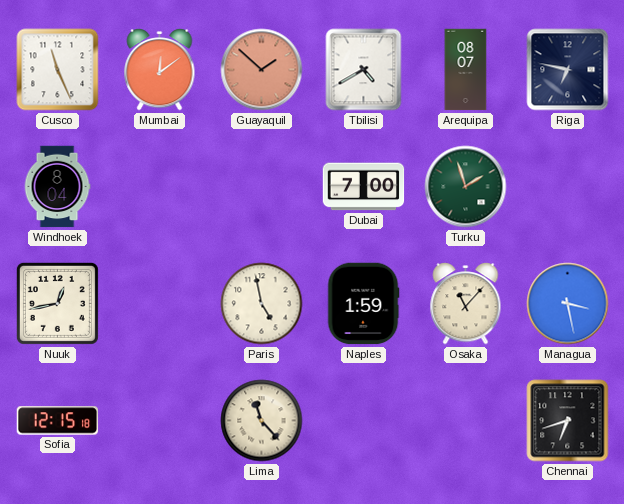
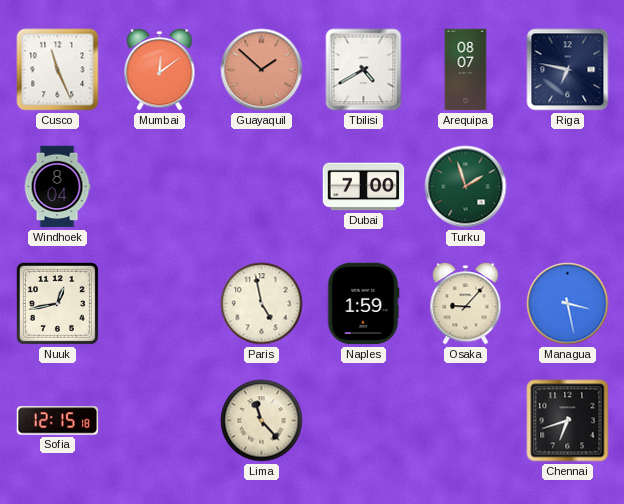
Osaka: 11:07 -> 9:07
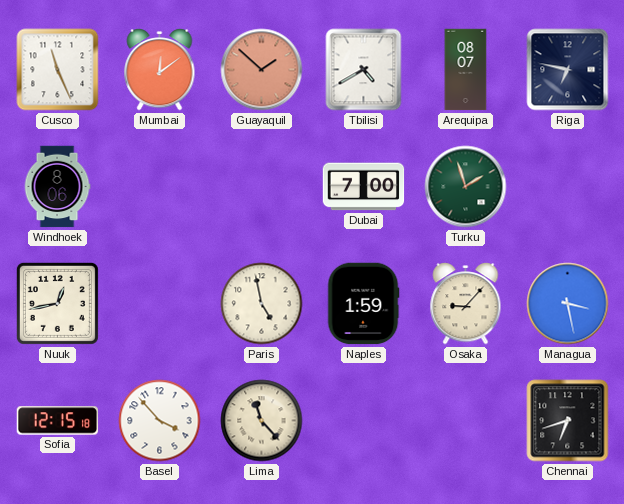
Windhoek: 8:04 -> 8:06
Basel: none -> 3:53
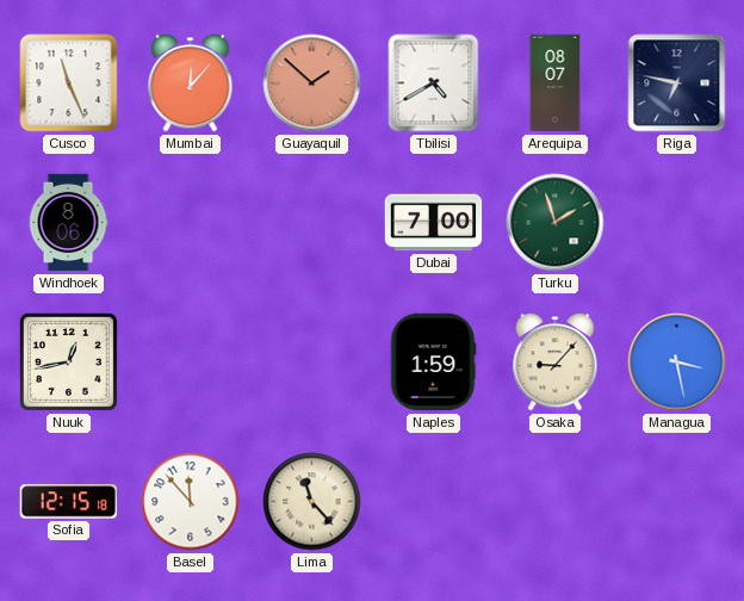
Mumbai: 12:09 -> 12:07
Paris: 4:58 -> none
Basel: 3:53 -> 11:53
Chennai: 6:42 -> none
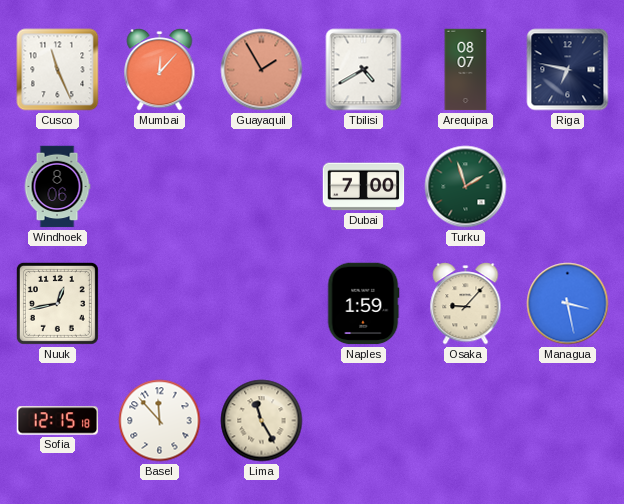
Guayaquil: 1:52 -> 1:55
Lima: 11:23 -> 11:25
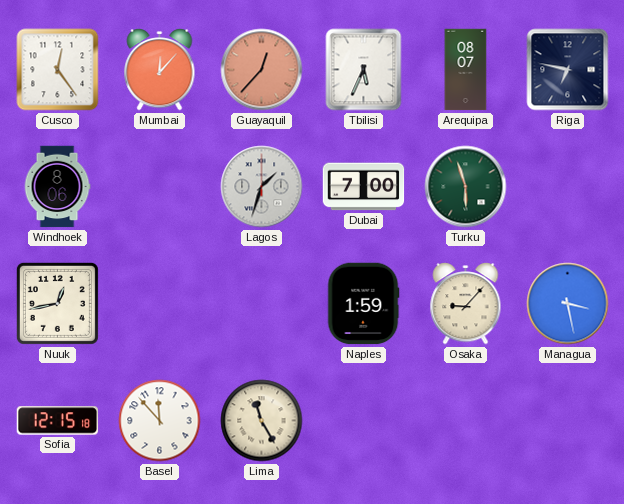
Cusco: 11:26 -> 12:24
Guayaquil: 1:55 -> 12:37
Tbilisi: 4:40 -> 5:34
Lagos: none -> 1:33
Turku: 1:57 -> 5:57
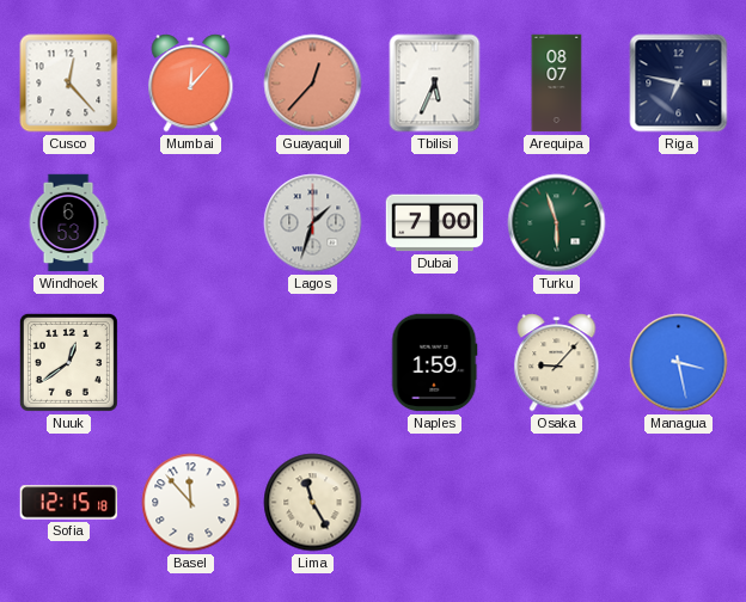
Cusco: 12:24 -> 12:23
Windhoek: 8:06 -> 6:53
Nuuk: 12:43 -> 12:39
